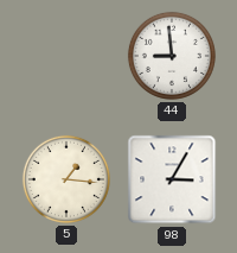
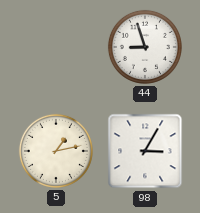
44: 8:59 -> 8:57
5: 1:16 -> 1:13
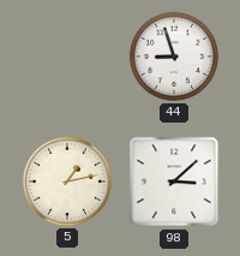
98: 3:05 -> 3:08
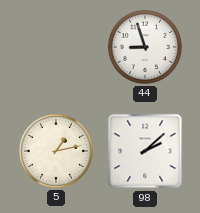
98: 3:08 -> 2:08
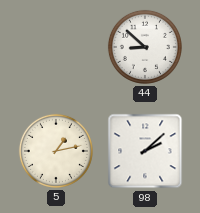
44: 8:57 -> 8:52
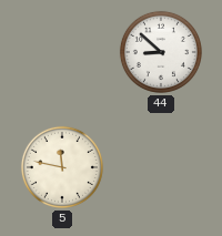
5: 1:13 -> 11:47
98: 2:08 -> none
